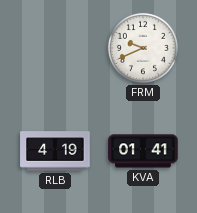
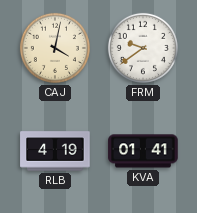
CAJ: none -> 4:02
FRM: 9:41 -> 9:39
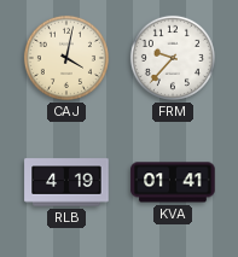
FRM: 9:39 -> 9:37
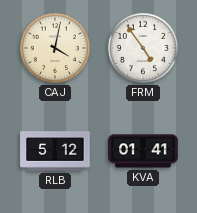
FRM: 9:37 -> 4:54
RLB: 4:19 -> 5:12
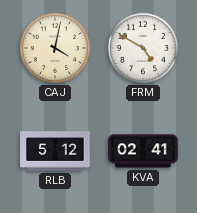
FRM: 4:54 -> 4:50
KVA: 01:41 -> 02:41
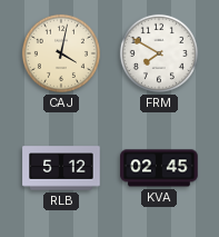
FRM: 4:50 -> 7:50
KVA: 02:41 -> 02:45
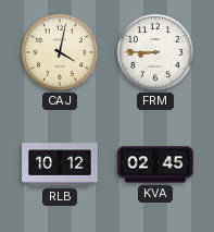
FRM: 7:50 -> 8:45
RLB: 5:12 -> 10:12
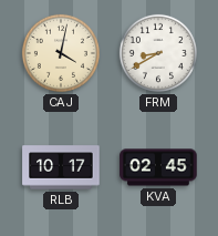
FRM: 8:45 -> 8:40
RLB: 10:12 -> 10:17
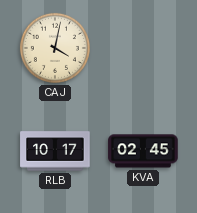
FRM: 8:40 -> none
